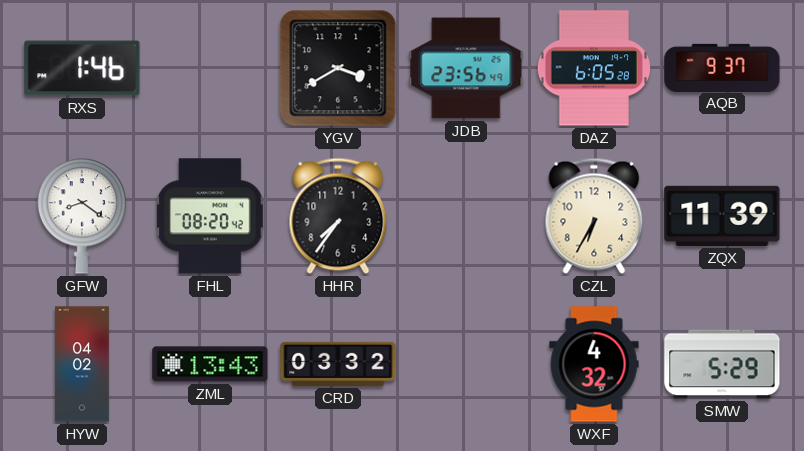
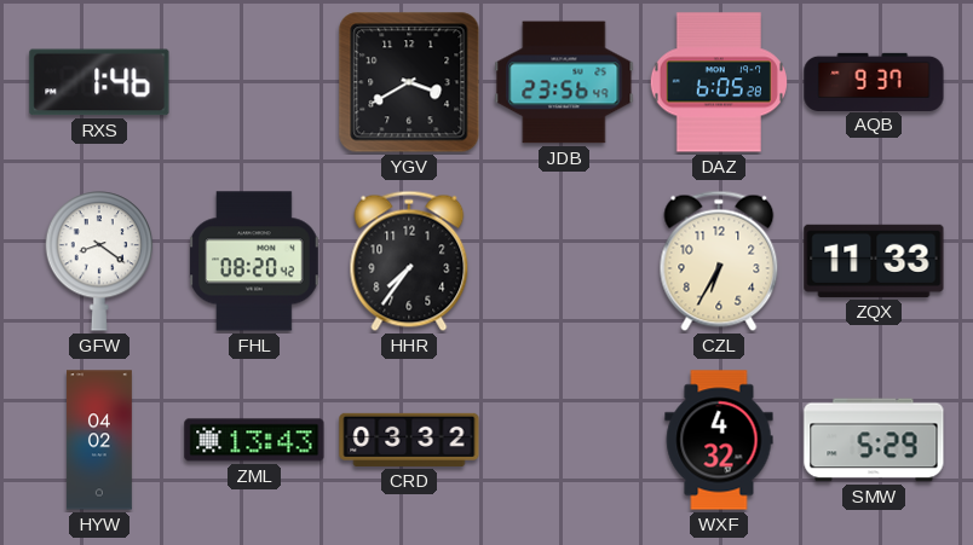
ZQX: 11:39 -> 11:33
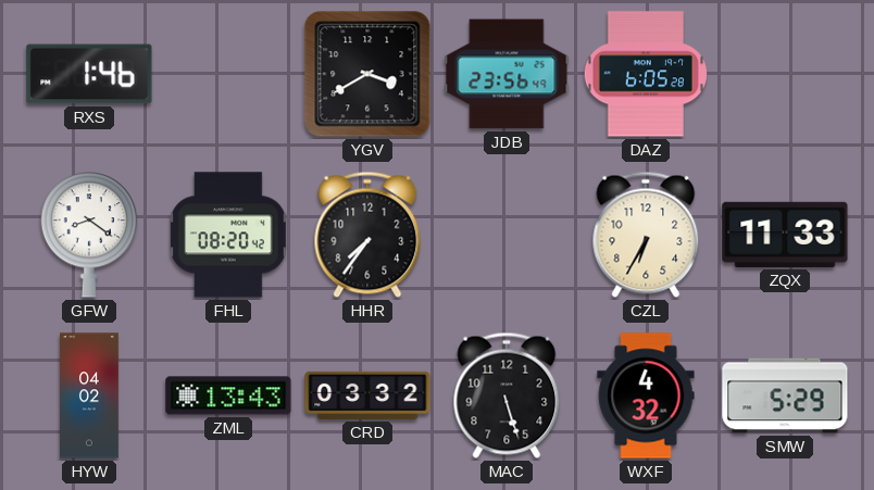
AQB: 9:37 -> none
MAC: none -> 5:27
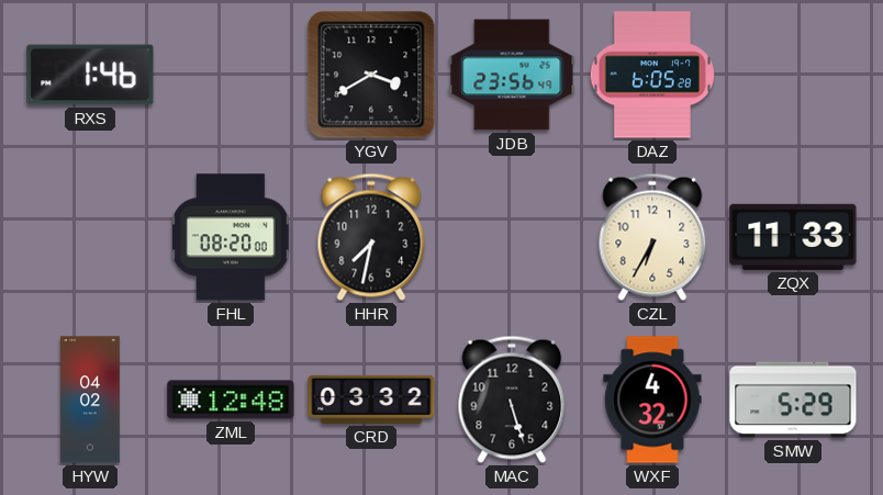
GFW: 8:21 -> none
FHL: 08:20:42 -> 08:20:00
HHR: 7:36 -> 7:32
ZML: 13:43 -> 12:48
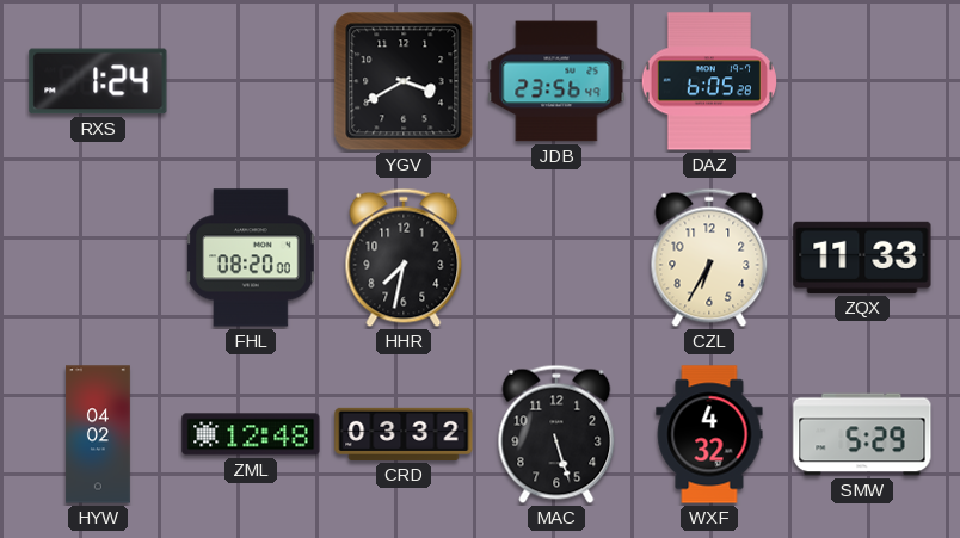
RXS: 1:46 -> 1:24
